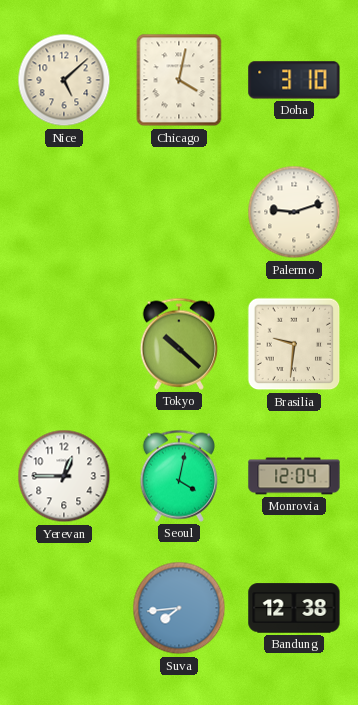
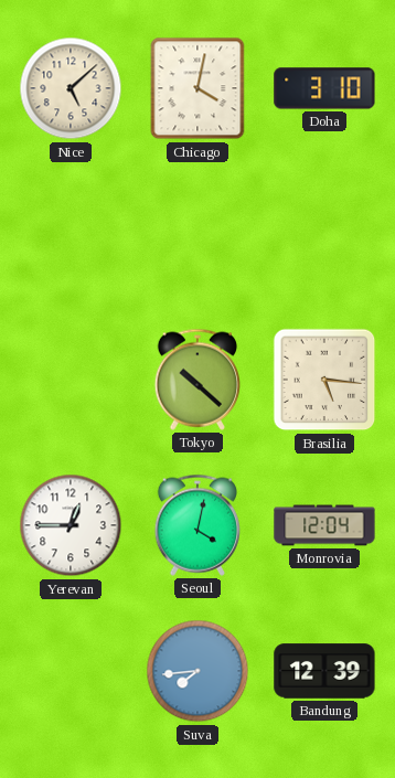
Palermo: 9:12 -> none
Brasilia: 9:31 -> 5:16
Bandung: 12:38 -> 12:39
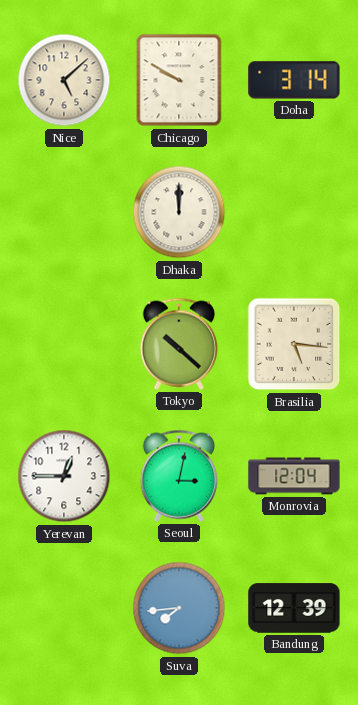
Chicago: 4:02 -> 9:50
Doha: 3:10 -> 3:14
Dhaka: none -> 12:00
Seoul: 4:02 -> 3:02
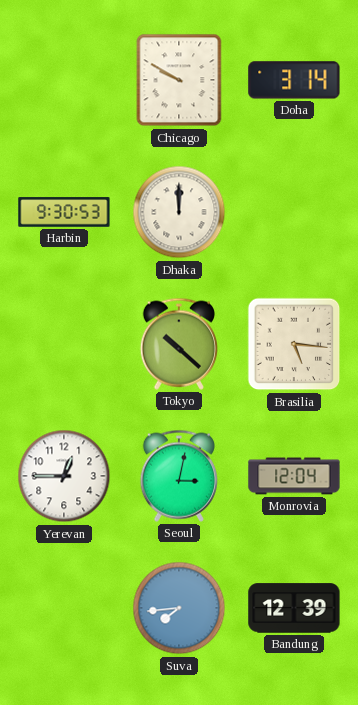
Nice: 5:08 -> none
Harbin: none -> 9:30
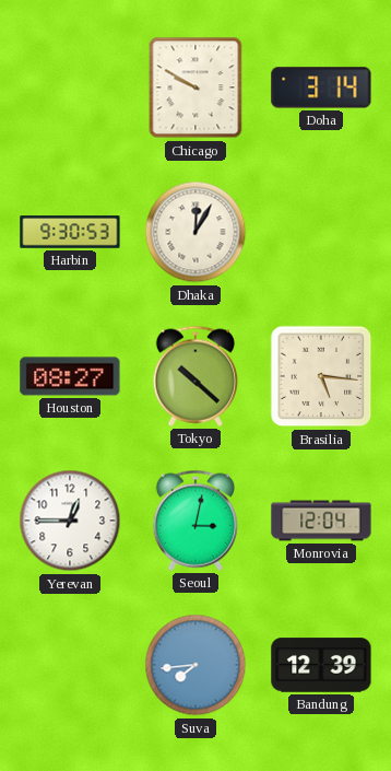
Dhaka: 12:00 -> 12:05
Houston: none -> 08:27
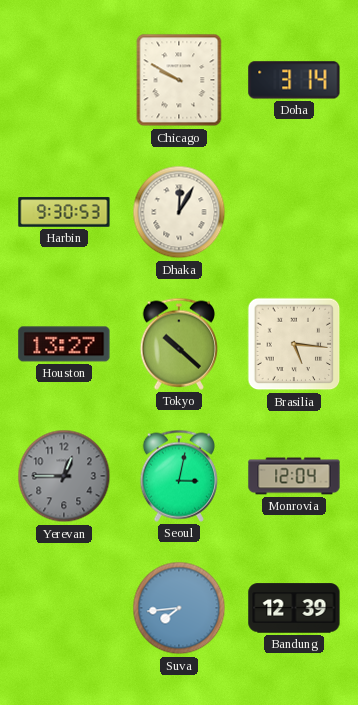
Houston: 08:27 -> 13:27
Yerevan dial: white -> grey
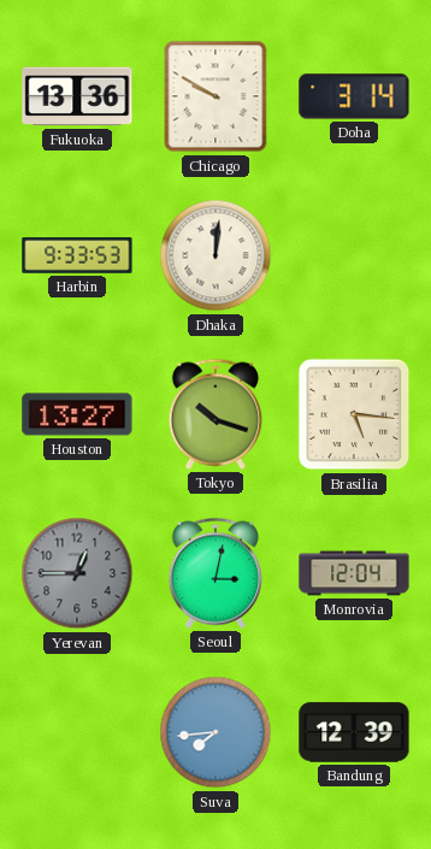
Fukuoka: none -> 13:36
Harbin: 9:30 -> 9:33
Dhaka: 12:05 -> 12:01
Tokyo: 10:22 -> 10:18
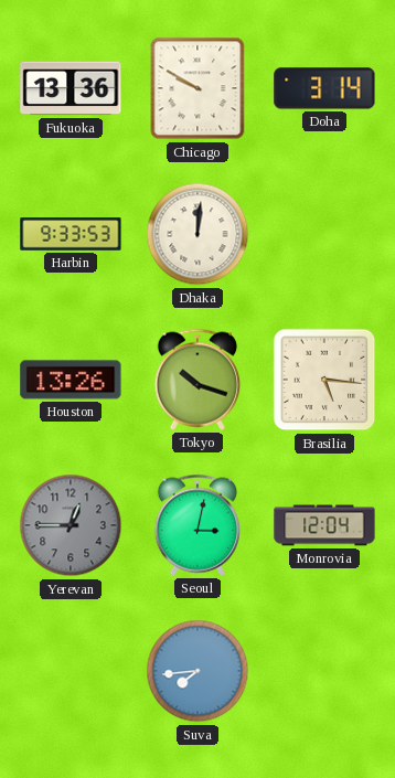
Houston: 13:27 -> 13:26
Bandung: 12:39 -> none
